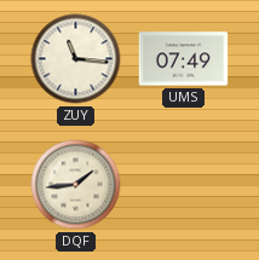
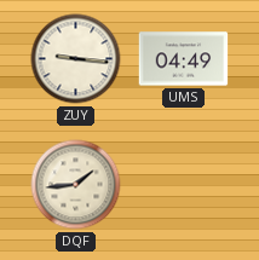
ZUY: 11:16 -> 9:16
UMS: 07:49 -> 04:49
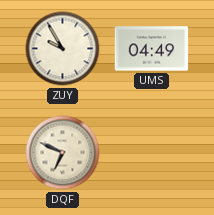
ZUY: 9:16 -> 9:55
DQF: 1:44 -> 6:49
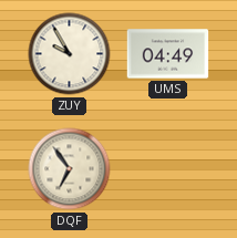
DQF: 6:49 -> 6:54
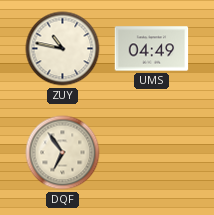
ZUY: 9:55 -> 10:47
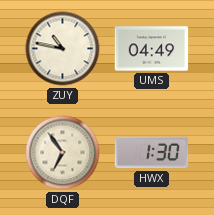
HWX: none -> 1:30
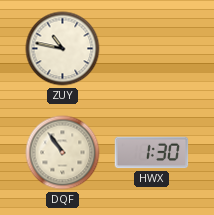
UMS: 04:49 -> none
DQF: 6:54 -> 10:54
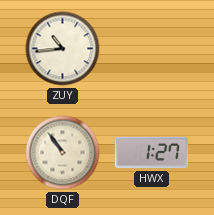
ZUY: 10:47 -> 10:44
HWX: 1:30 -> 1:27
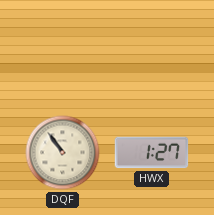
ZUY: 10:44 -> none
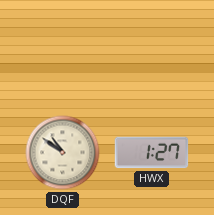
DQF: 10:54 -> 10:51
